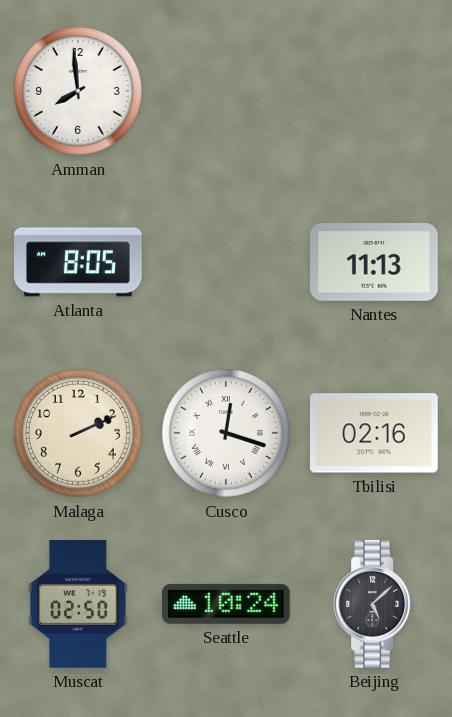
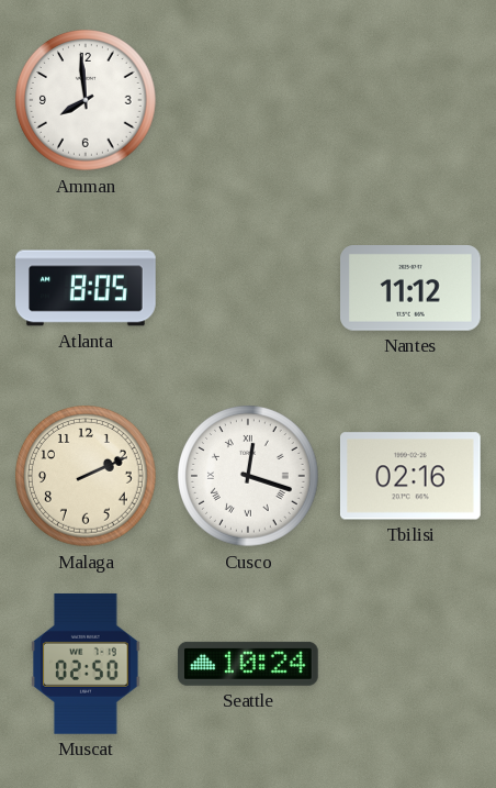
Nantes: 11:13 -> 11:12
Beijing: 5:08 -> none
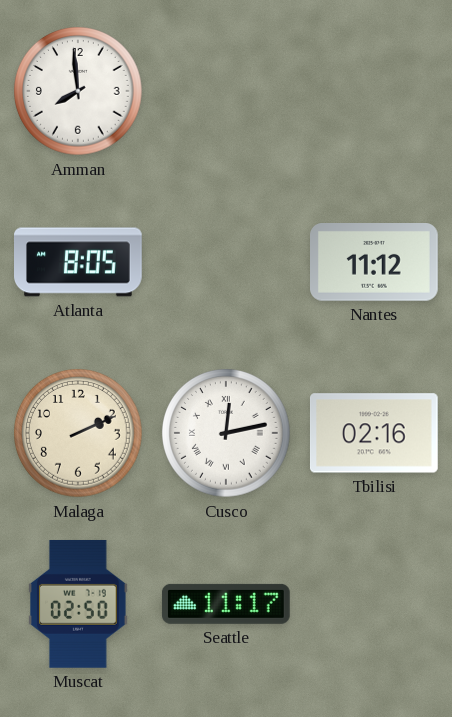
Cusco: 12:18 -> 12:13
Seattle: 10:24 -> 11:17
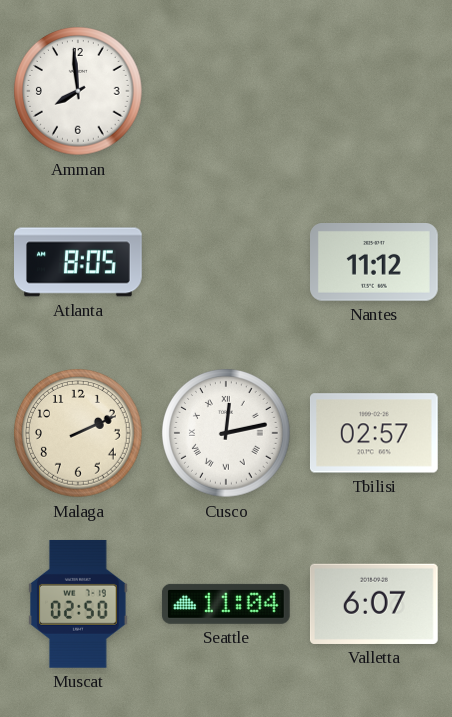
Tbilisi: 02:16 -> 02:57
Seattle: 11:17 -> 11:04
Valletta: none -> 6:07
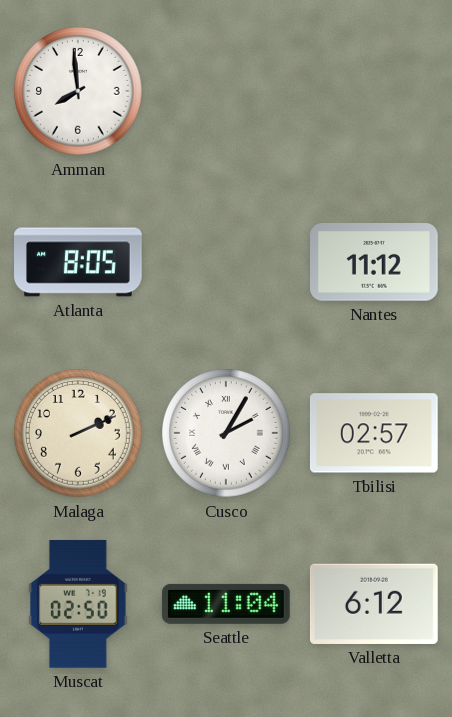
Cusco: 12:13 -> 2:05
Valletta: 6:07 -> 6:12
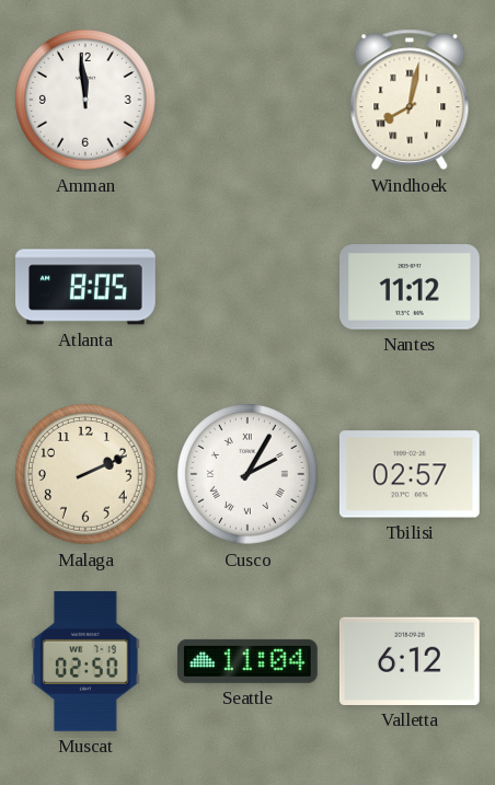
Amman: 7:59 -> 11:59
Windhoek: none -> 8:02
